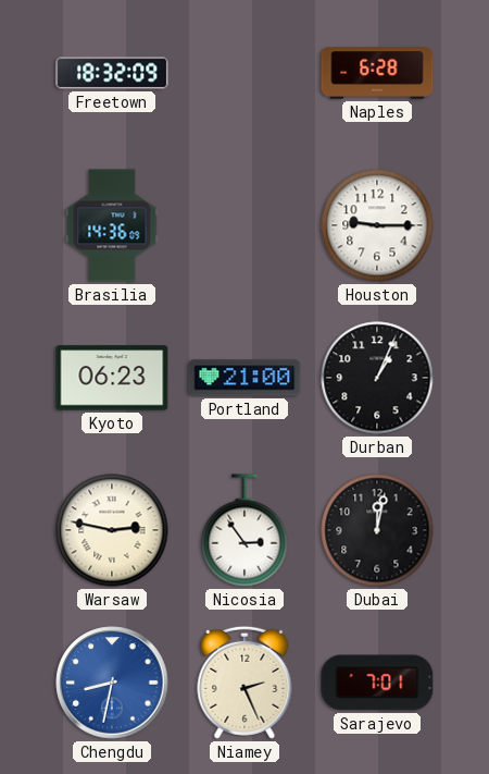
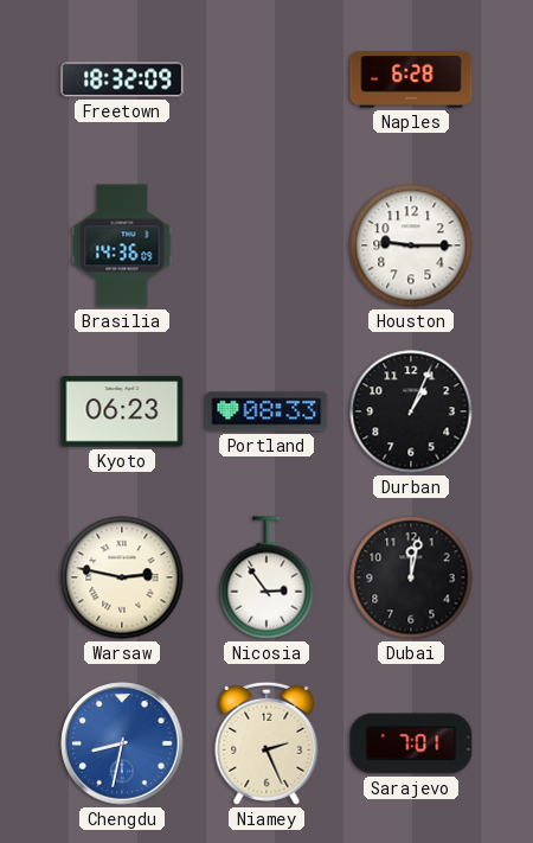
Portland: 21:00 -> 08:33
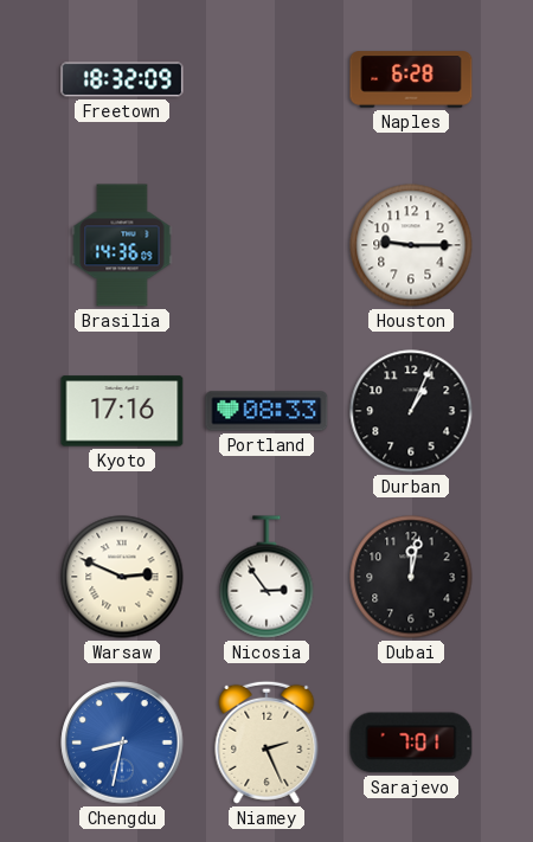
Kyoto: 06:23 -> 17:16
Warsaw: 2:47 -> 2:49
